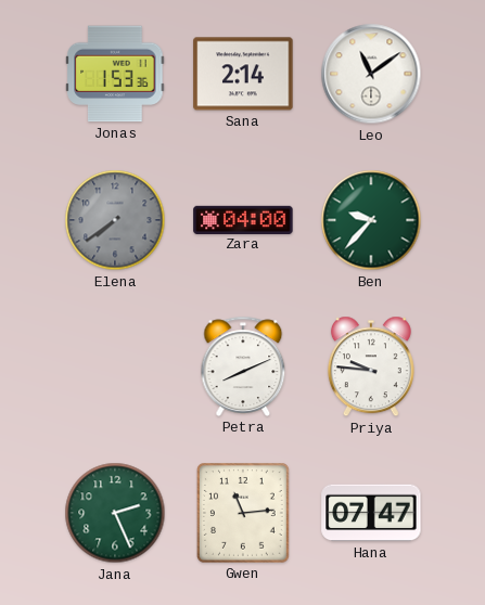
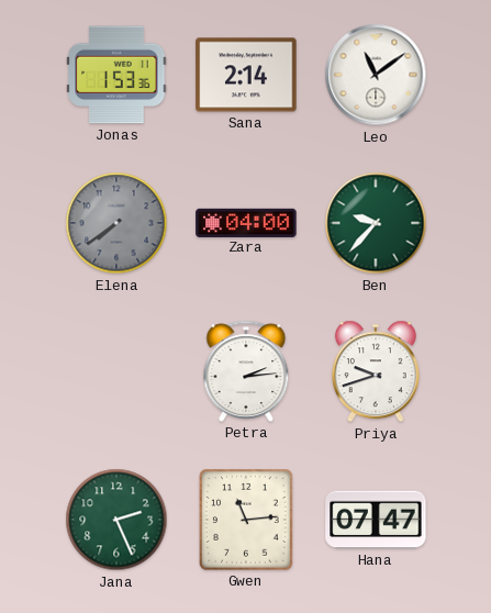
Petra: 8:11 -> 2:14
Priya: 9:46 -> 9:42
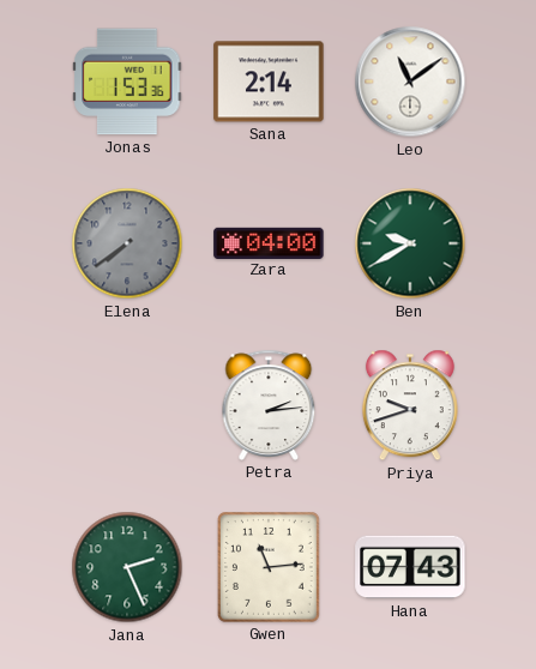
Ben: 9:37 -> 9:40
Hana: 07:47 -> 07:43
